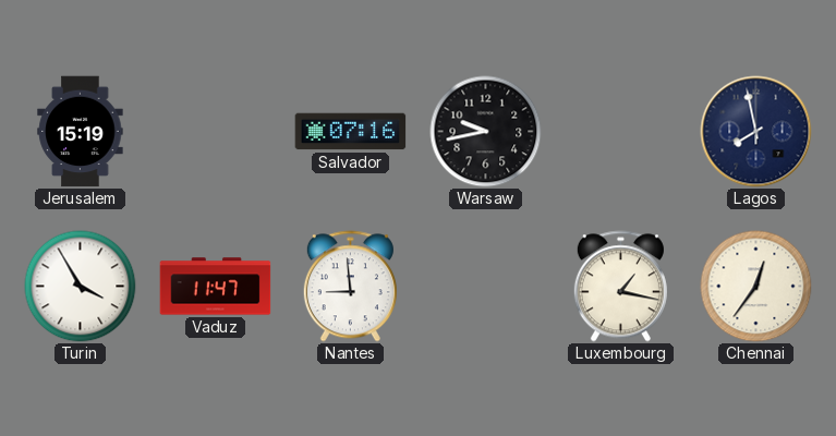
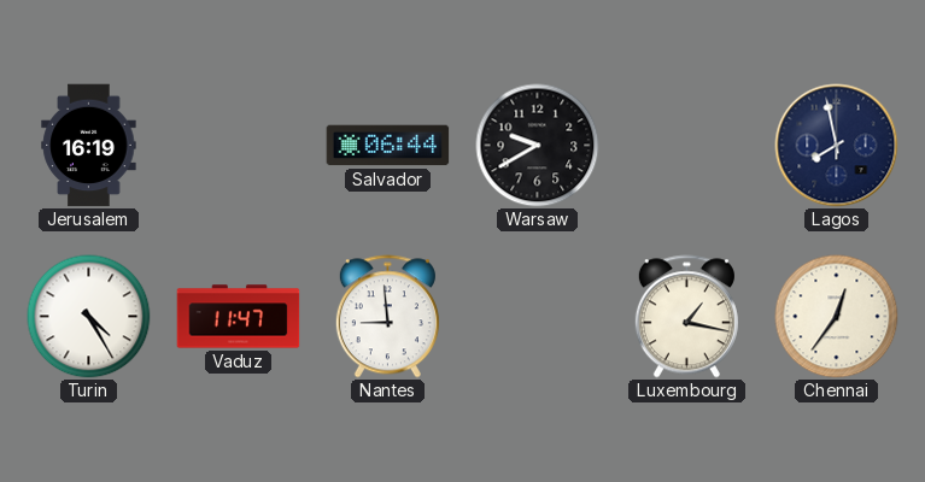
Jerusalem: 15:19 -> 16:19
Salvador: 07:16 -> 06:44
Warsaw: 9:43 -> 9:40
Turin: 3:55 -> 4:25
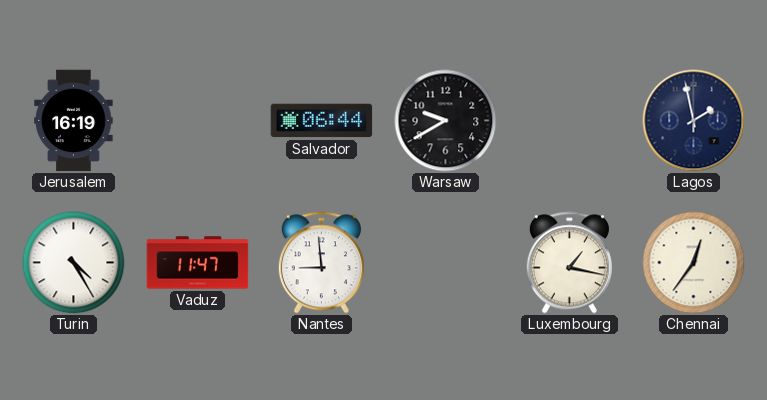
Lagos: 7:58 -> 1:58
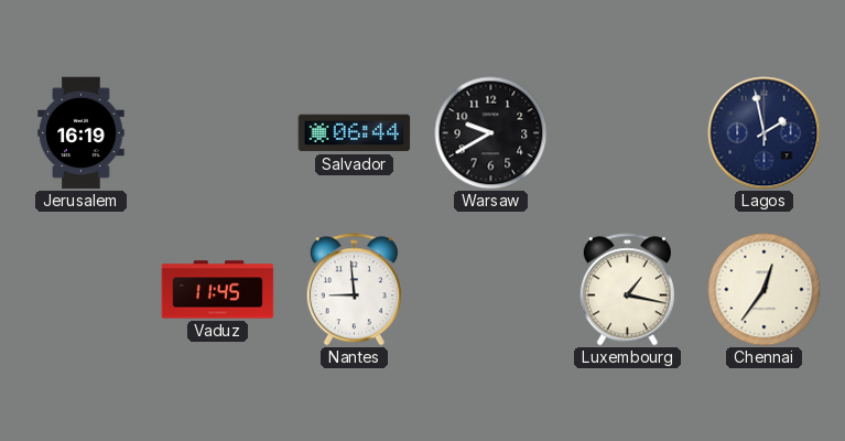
Turin: 4:25 -> none
Vaduz: 11:47 -> 11:45
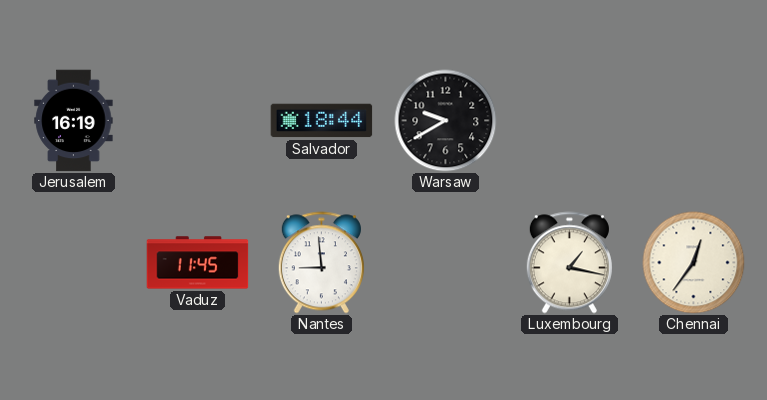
Salvador: 06:44 -> 18:44
Lagos: 1:58 -> none
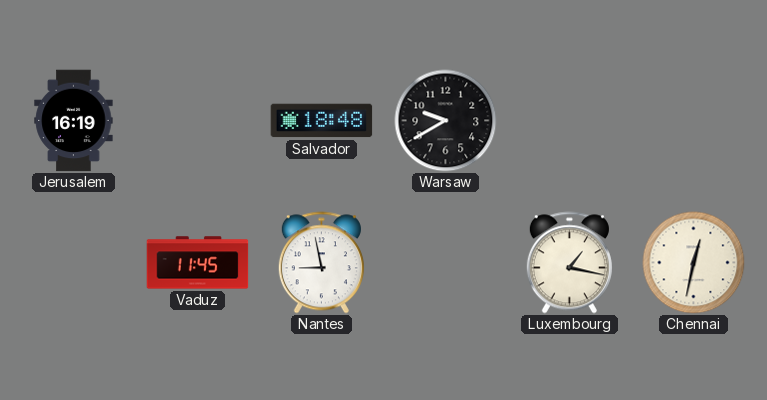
Salvador: 18:44 -> 18:48
Nantes: 8:59 -> 8:58
Chennai: 12:36 -> 12:32
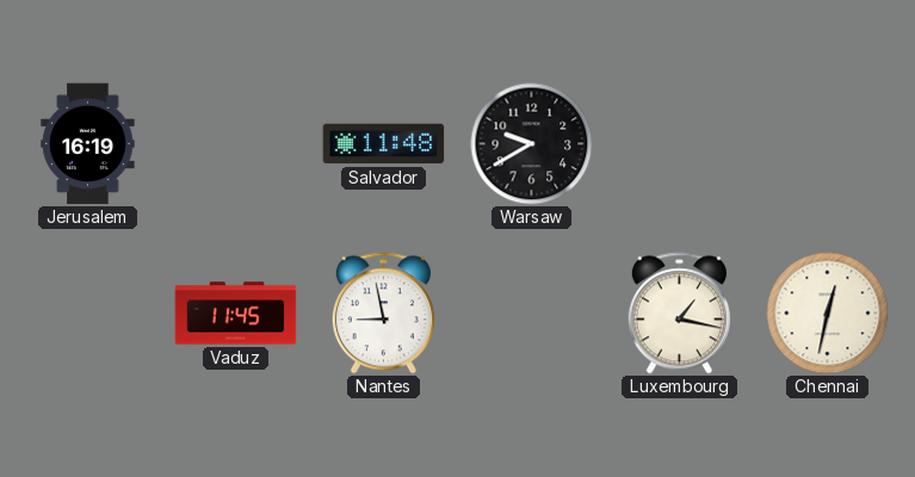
Salvador: 18:48 -> 11:48
